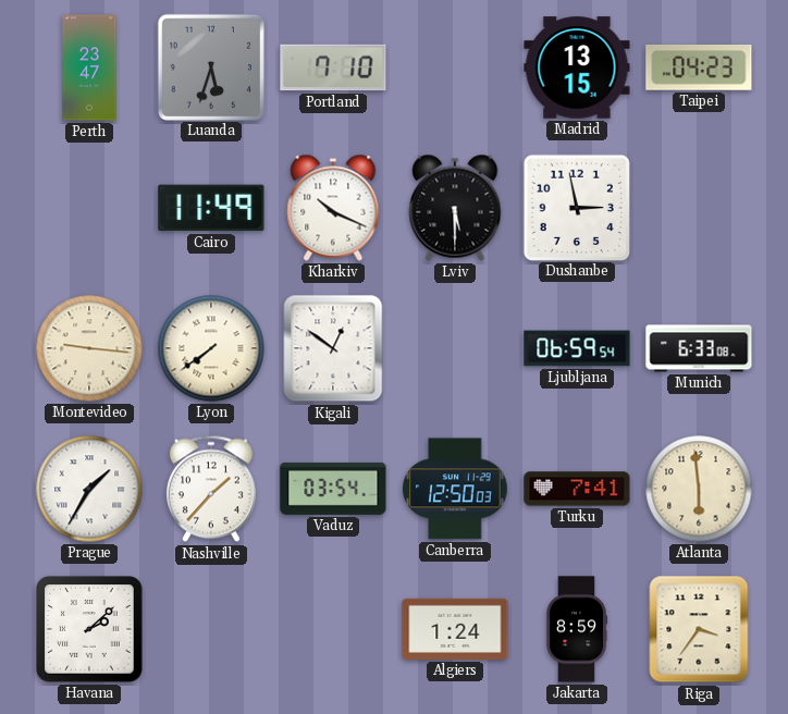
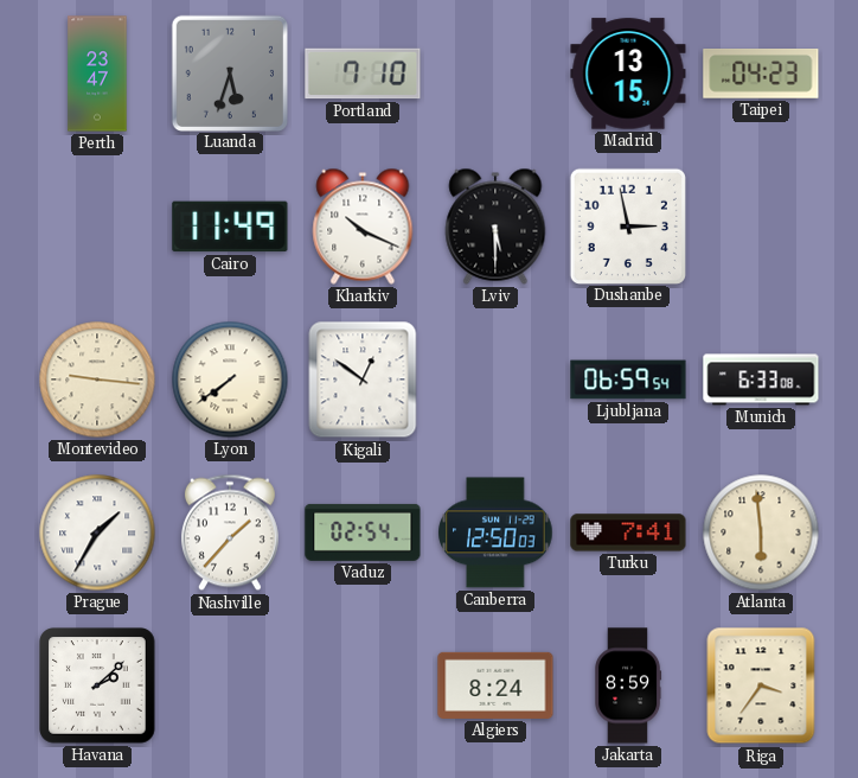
Vaduz: 03:54 -> 02:54
Algiers: 1:24 -> 8:24
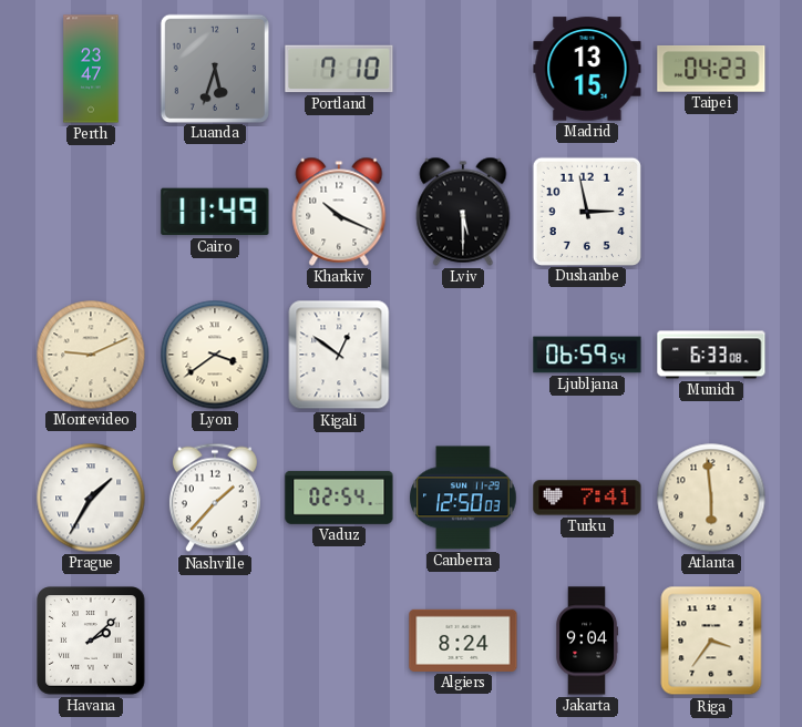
Montevideo: 9:16 -> 9:11
Lyon: 7:39 -> 3:39
Jakarta: 8:59 -> 9:04
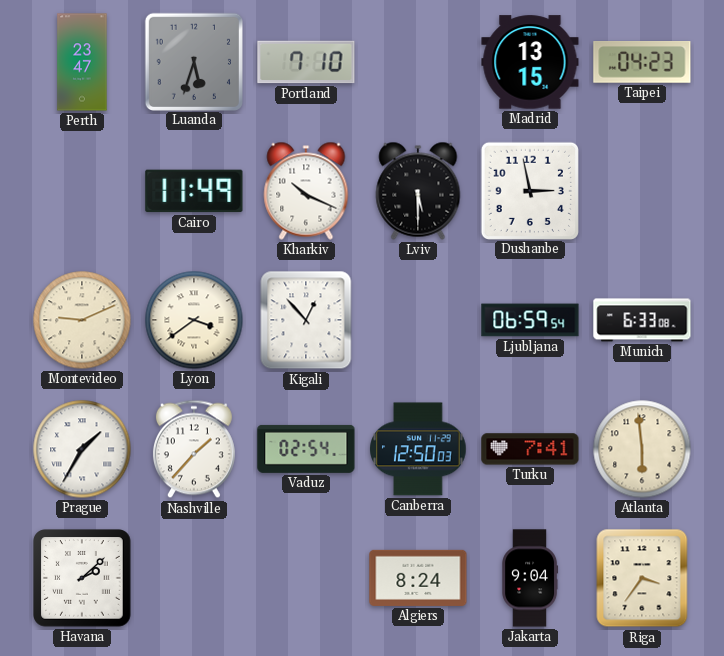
Kigali: 12:51 -> 12:53
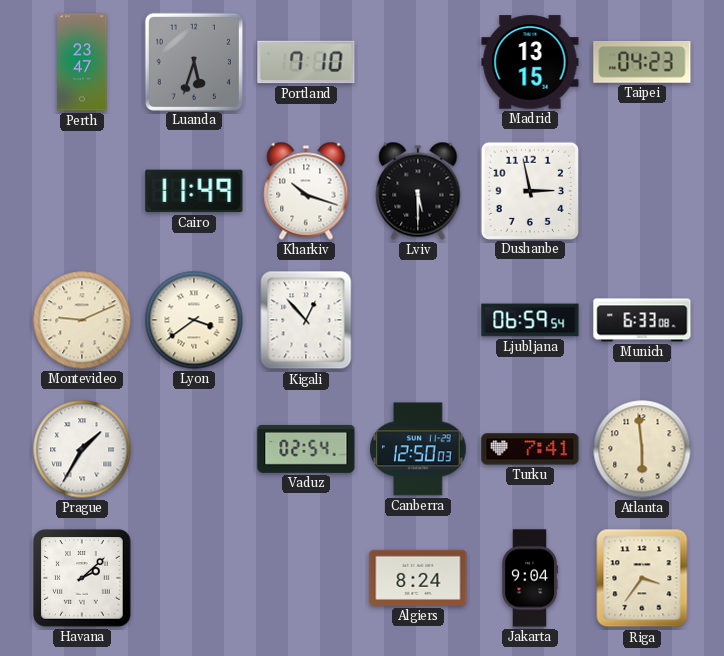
Kharkiv: 10:19 -> 10:18
Nashville: 1:37 -> none
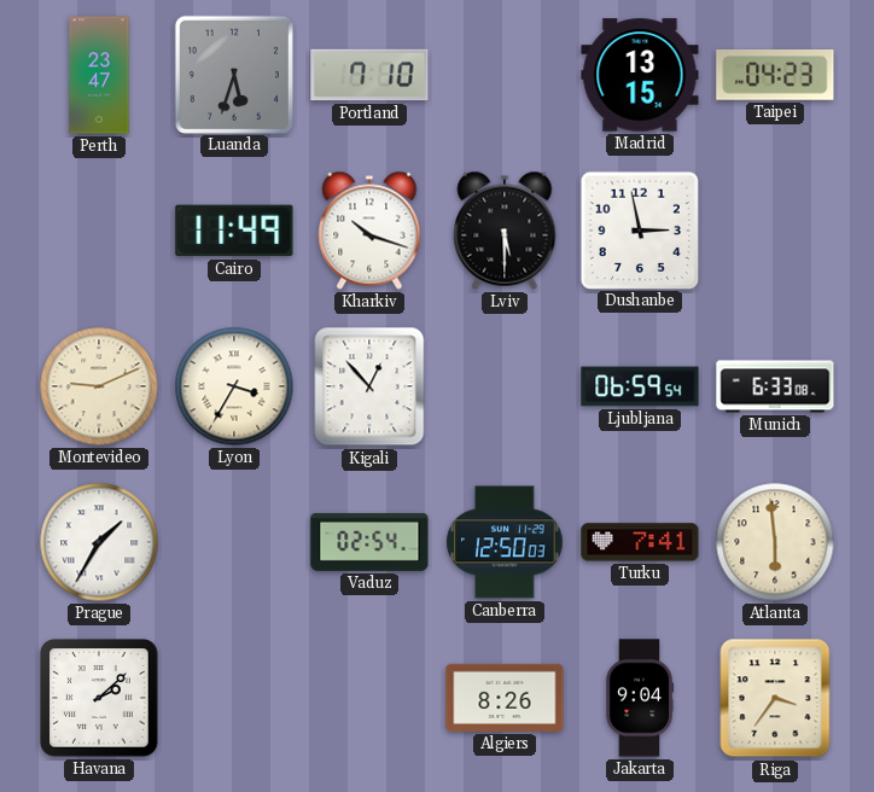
Lyon: 3:39 -> 3:35
Algiers: 8:24 -> 8:26
